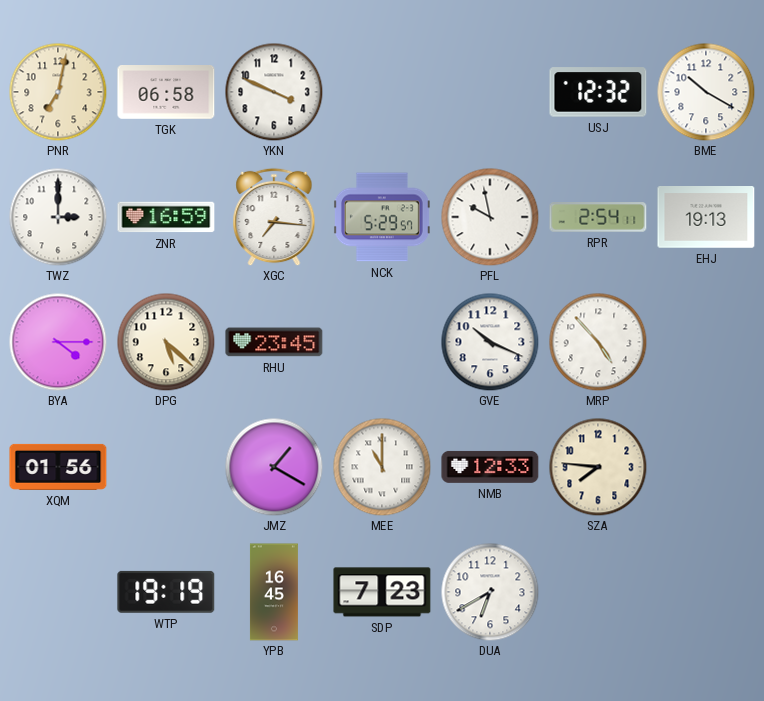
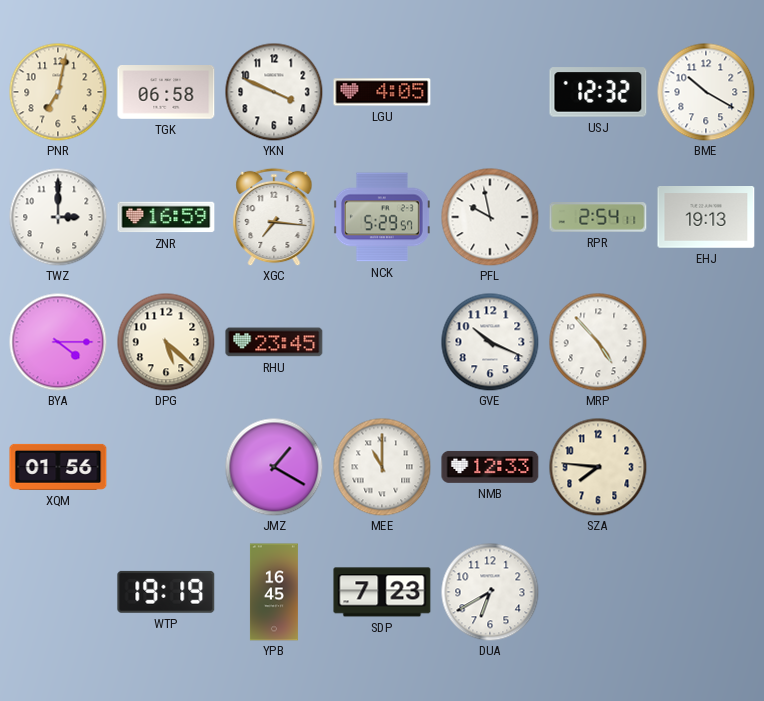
LGU: none -> 4:05
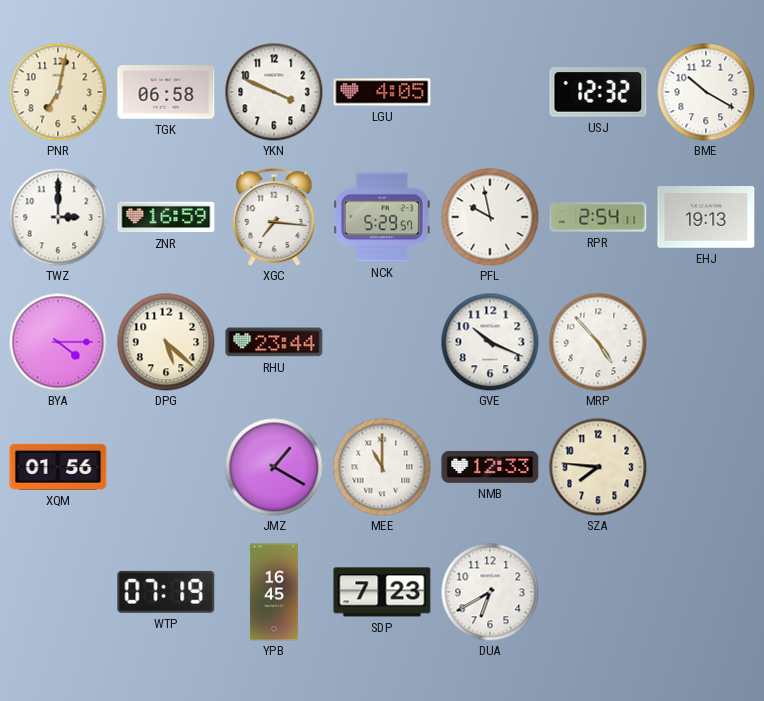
RHU: 23:45 -> 23:44
WTP: 19:19 -> 07:19
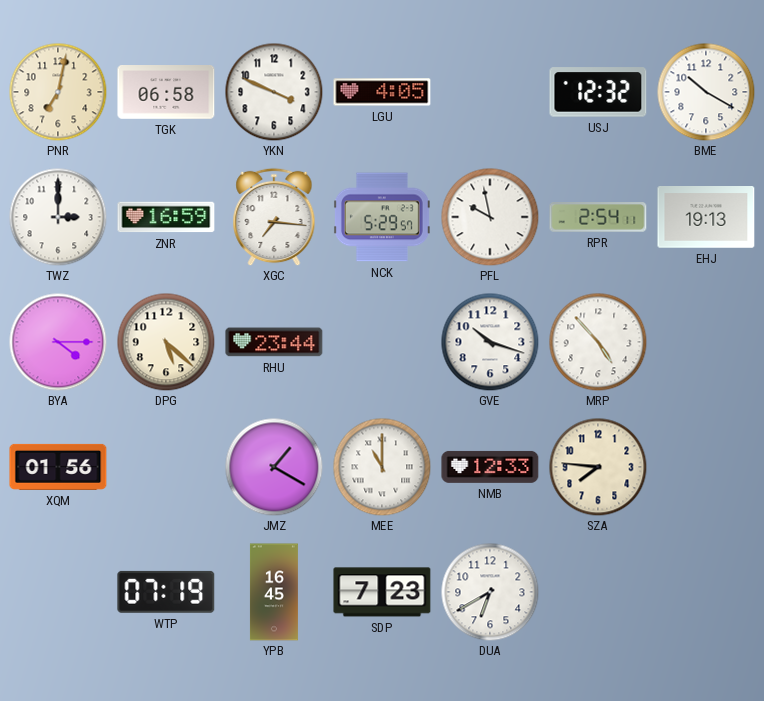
GVE: 10:19 -> 10:18
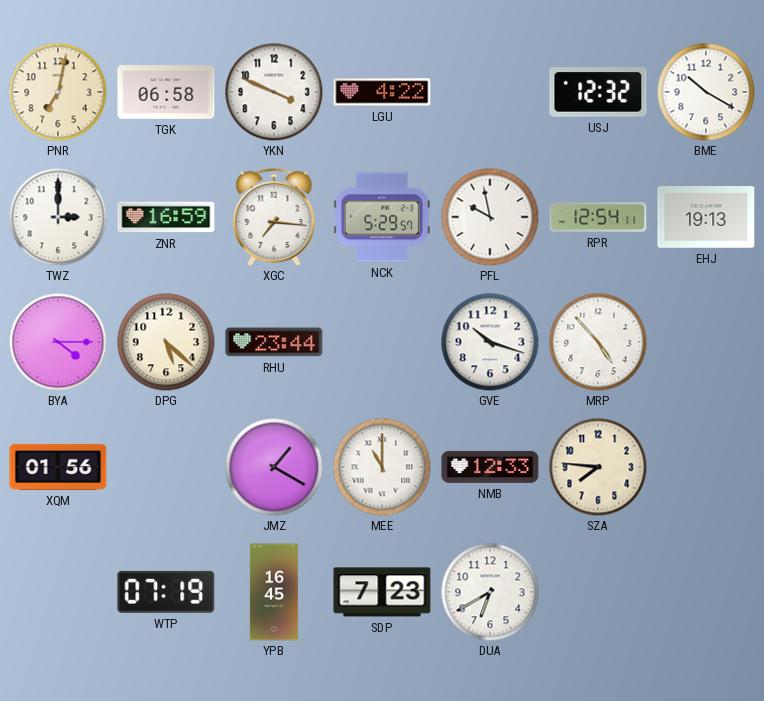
LGU: 4:05 -> 4:22
RPR: 2:54 -> 12:54
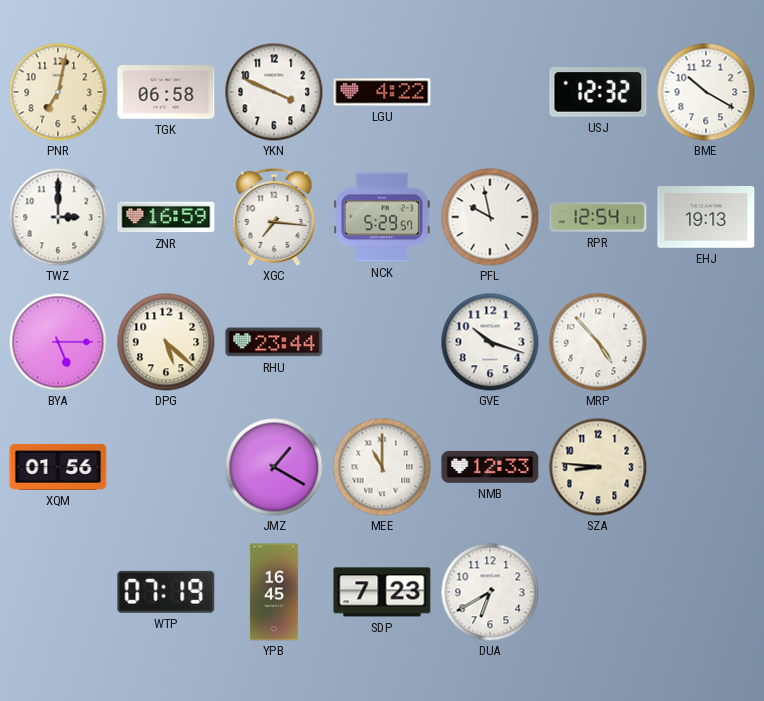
BYA: 4:15 -> 5:15
SZA: 7:46 -> 8:46
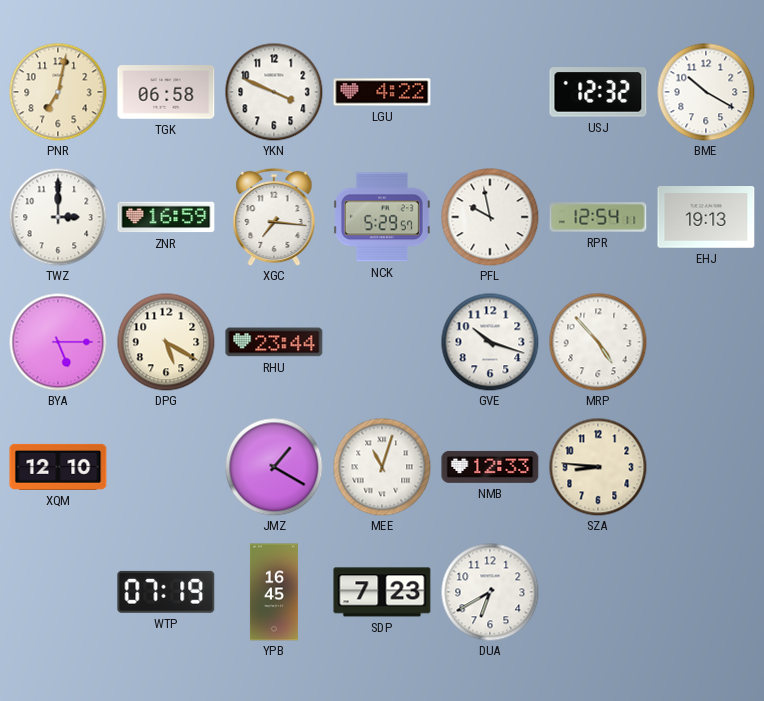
DPG: 5:22 -> 5:20
XQM: 01:56 -> 12:10
MEE: 11:00 -> 11:03
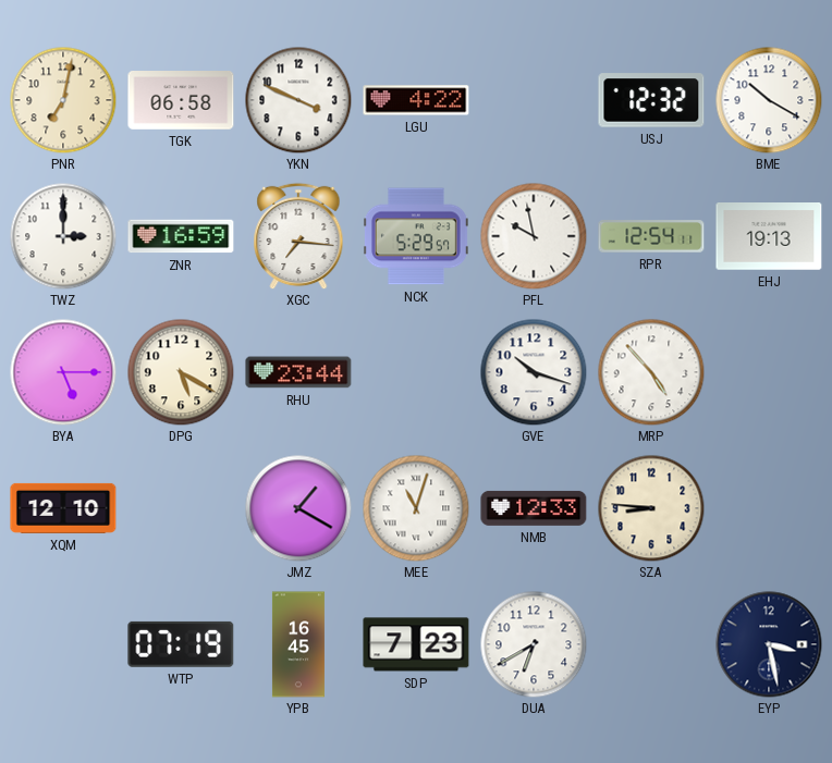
EYP: none -> 3:28
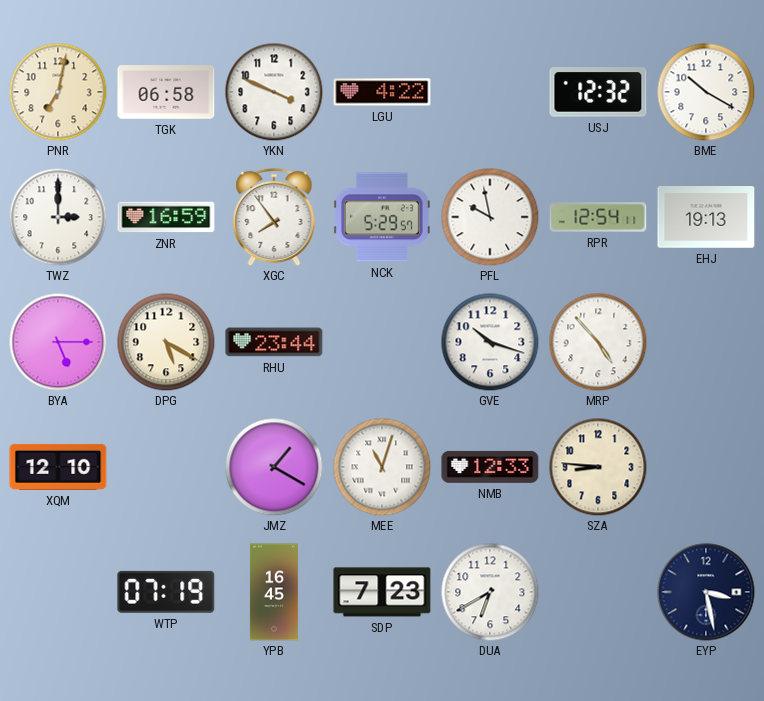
XGC: 7:16 -> 7:54
